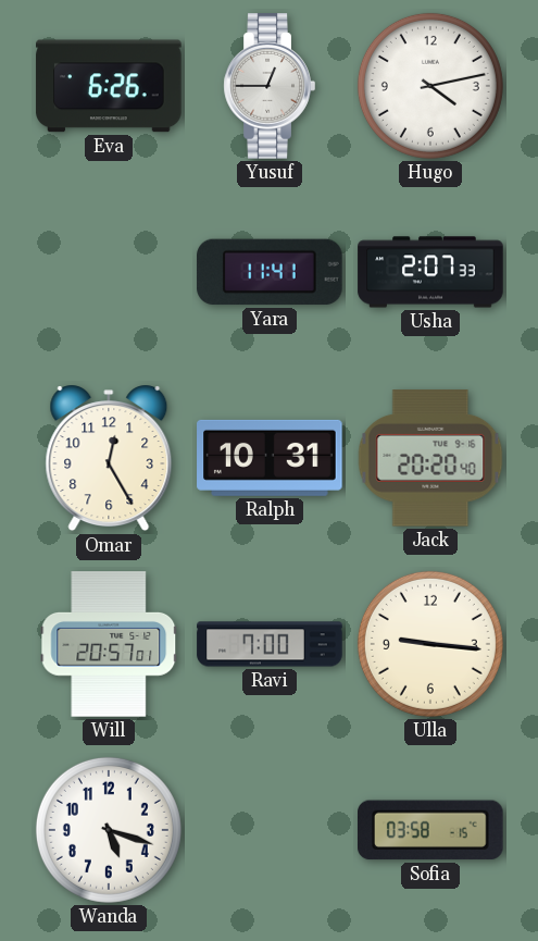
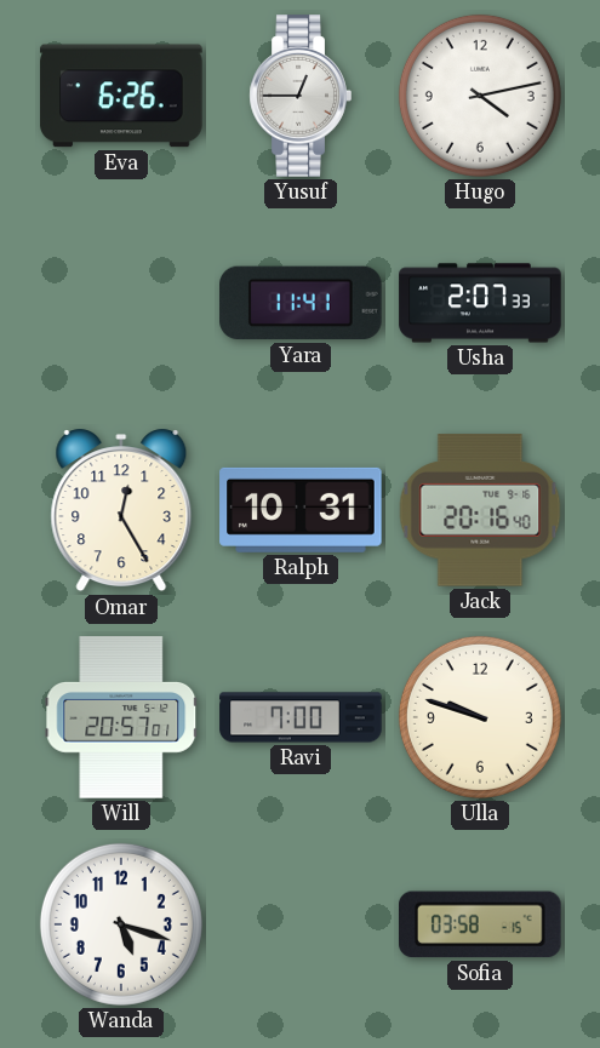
Jack: 20:20 -> 20:16
Ulla: 9:16 -> 9:48
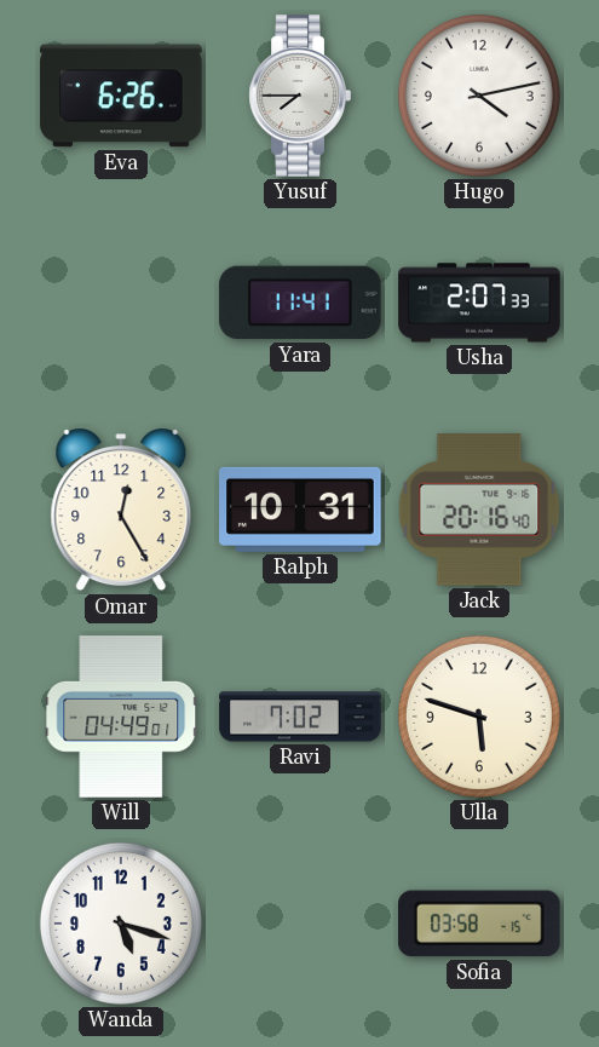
Yusuf: 12:45 -> 7:45
Will: 20:57 -> 04:49
Ravi: 7:00 -> 7:02
Ulla: 9:48 -> 5:48
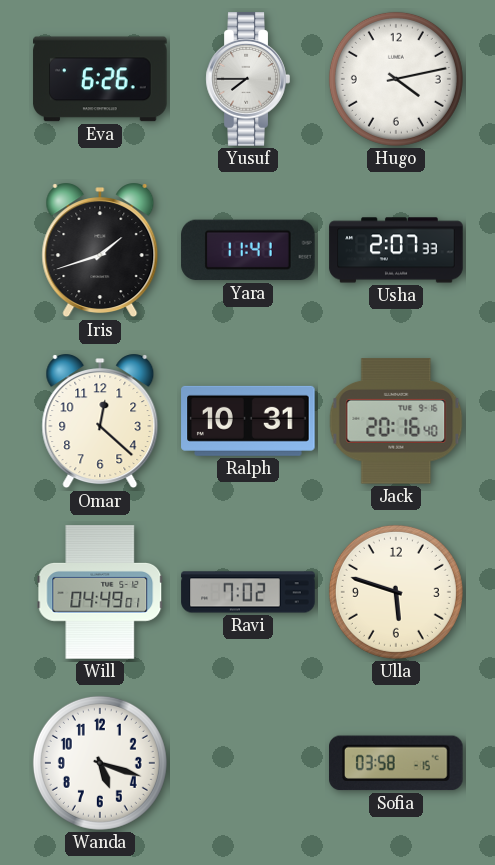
Iris: none -> 1:42
Omar: 12:25 -> 12:22
